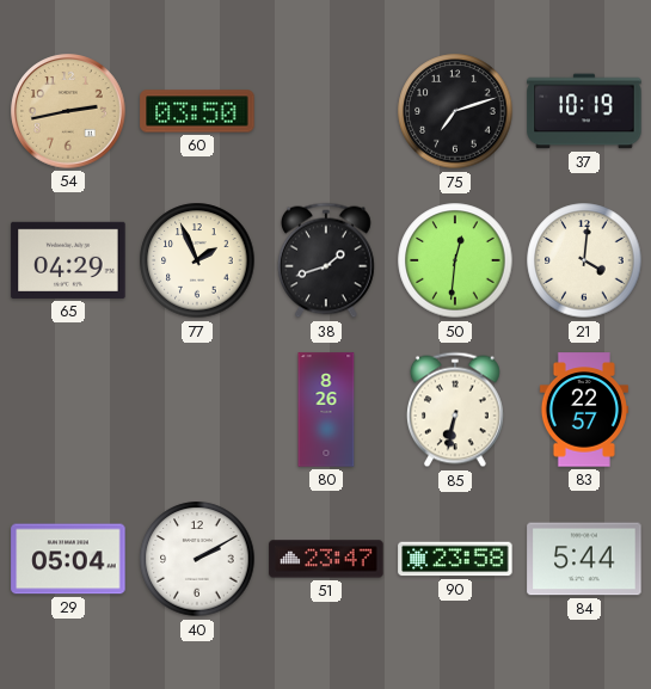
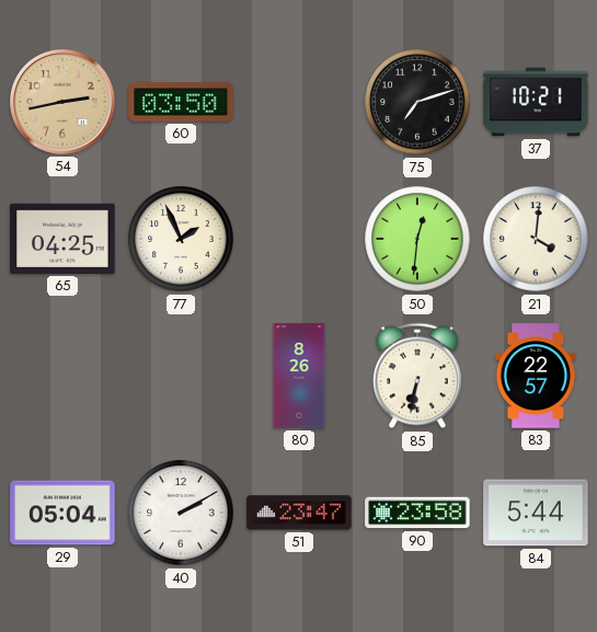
37: 10:19 -> 10:21
65: 04:29 -> 04:25
38: 1:42 -> none
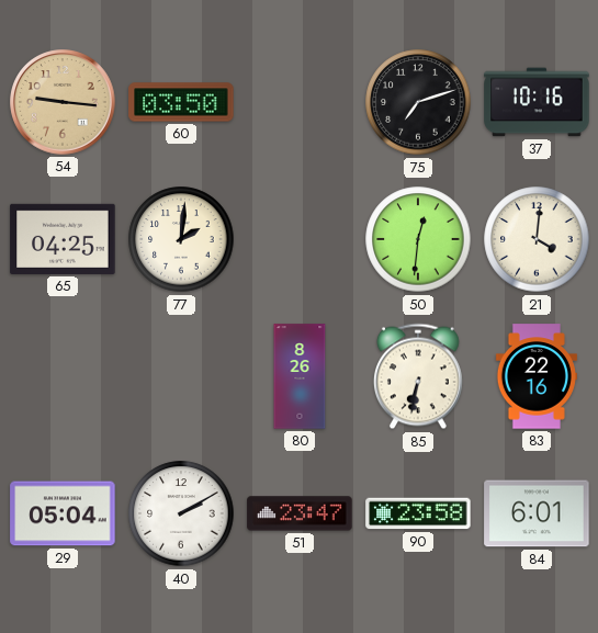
54: 2:43 -> 9:16
37: 10:21 -> 10:16
77: 1:56 -> 2:01
83: 22:57 -> 22:16
84: 5:44 -> 6:01
